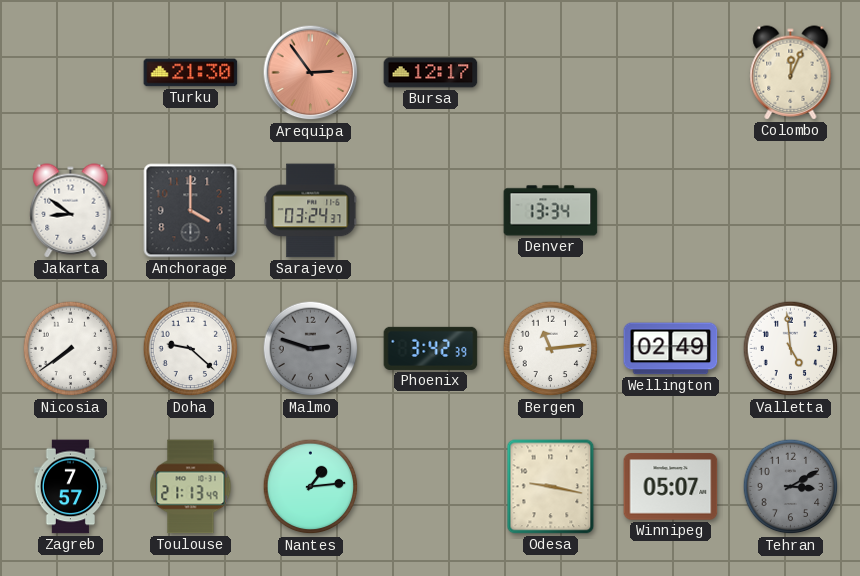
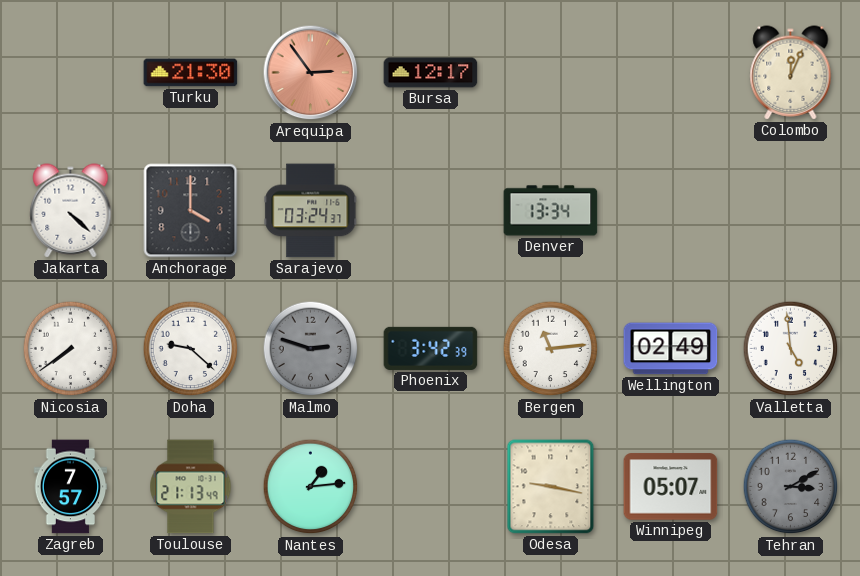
Jakarta: 8:51 -> 4:22
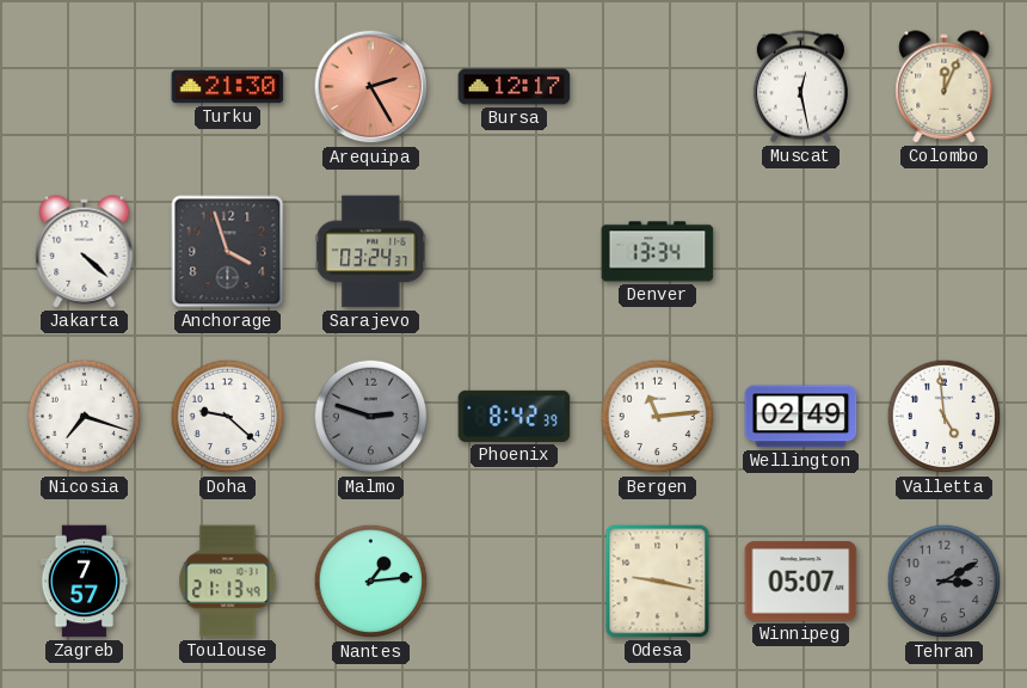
Arequipa: 2:54 -> 2:25
Muscat: none -> 12:28
Anchorage: 4:00 -> 3:57
Nicosia: 7:39 -> 7:18
Phoenix: 3:42 -> 8:42
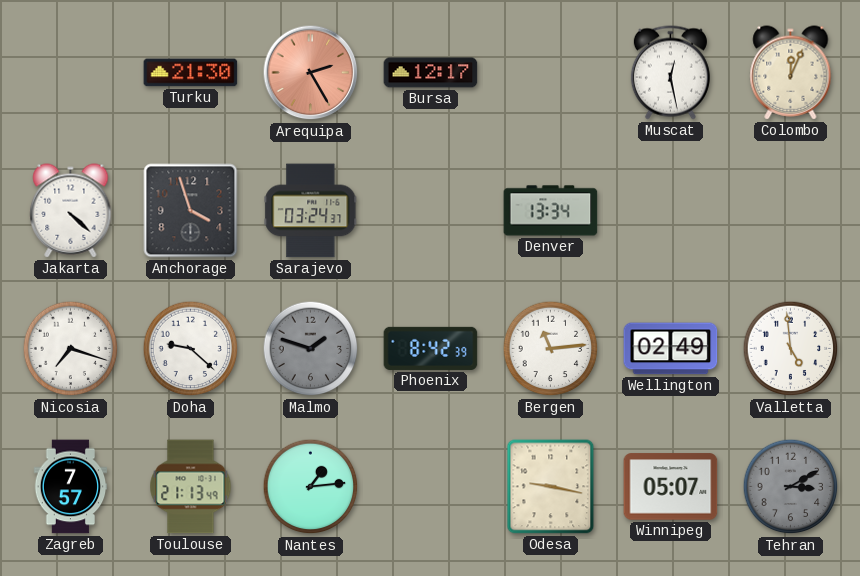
Malmo: 2:48 -> 1:48
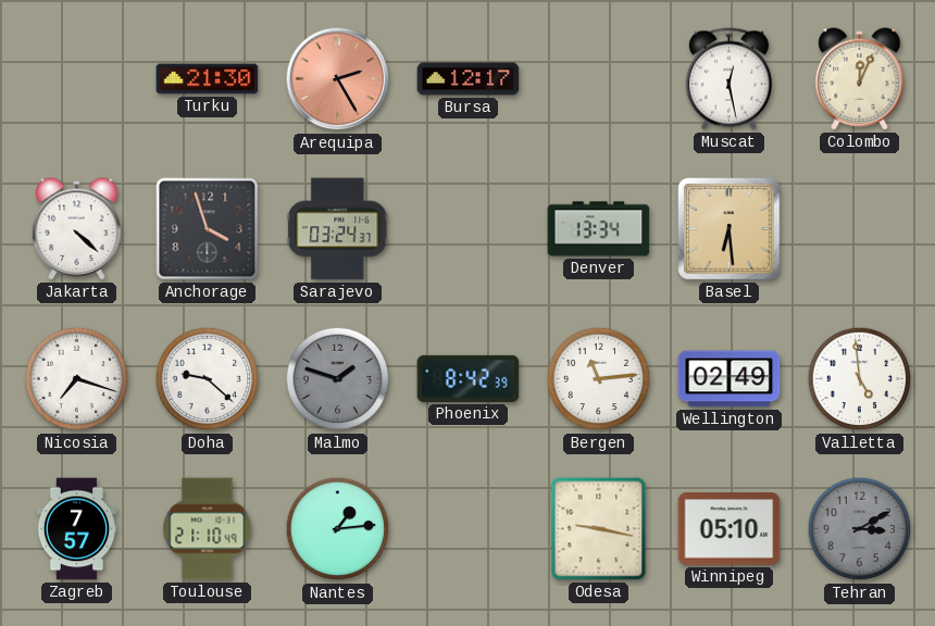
Basel: none -> 6:29
Toulouse: 21:13 -> 21:10
Winnipeg: 05:07 -> 05:10
